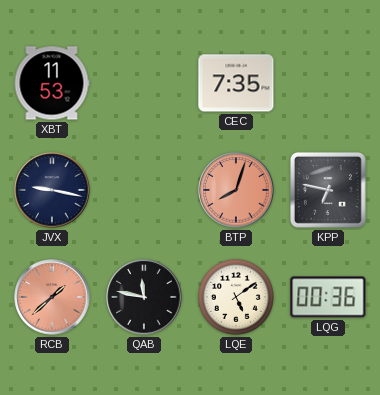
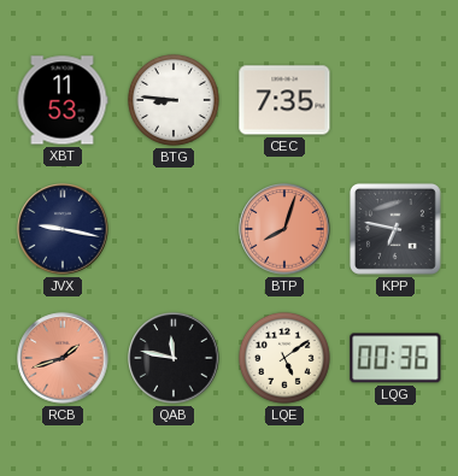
BTG: none -> 8:46
RCB: 1:38 -> 1:42
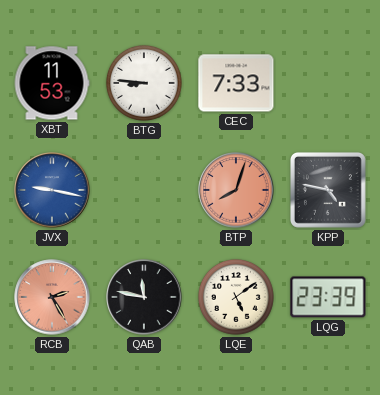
CEC: 7:35 -> 7:33
JVX dial: navy -> blue
KPP: 6:47 -> 4:47
RCB: 1:42 -> 2:25
LQG: 00:36 -> 23:39
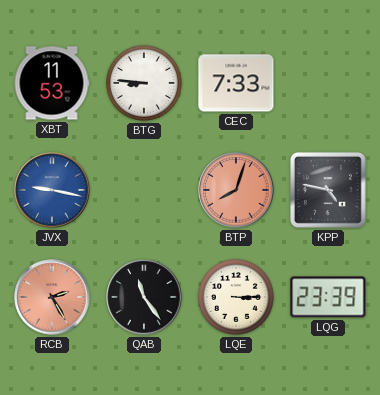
QAB: 11:47 -> 11:24
LQE: 5:09 -> 3:15
